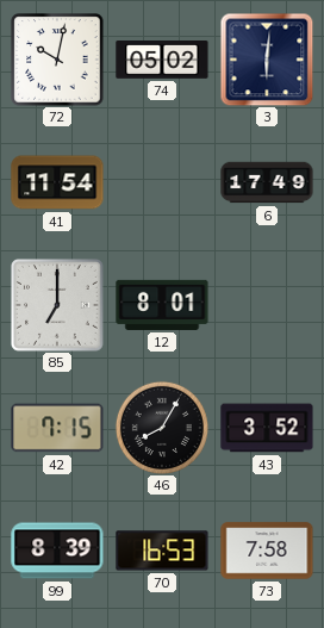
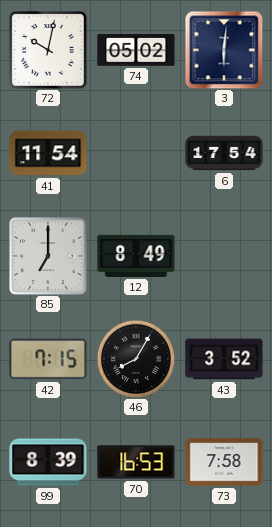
6: 17:49 -> 17:54
12: 8:01 -> 8:49
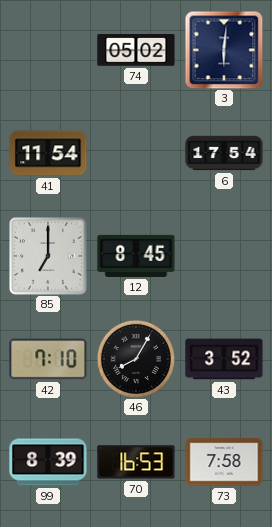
72: 10:02 -> none
12: 8:49 -> 8:45
42: 7:15 -> 7:10
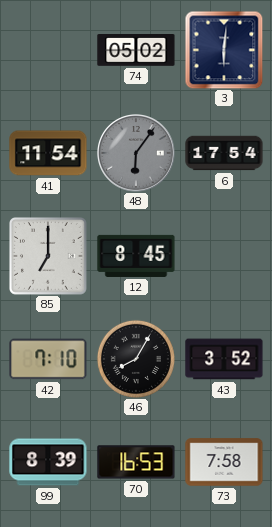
48: none -> 6:06
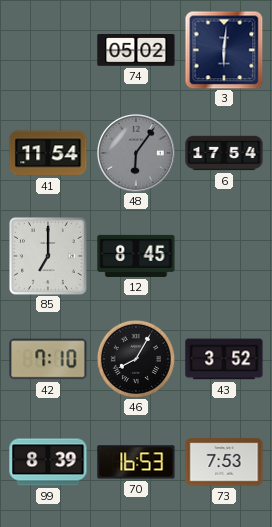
73: 7:58 -> 7:53
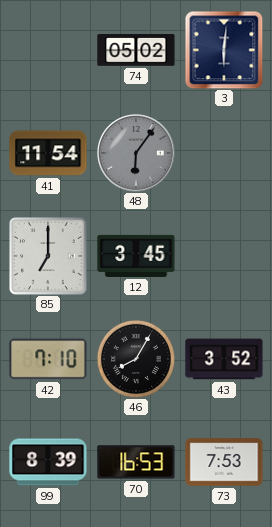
6: 17:54 -> none
12: 8:45 -> 3:45
